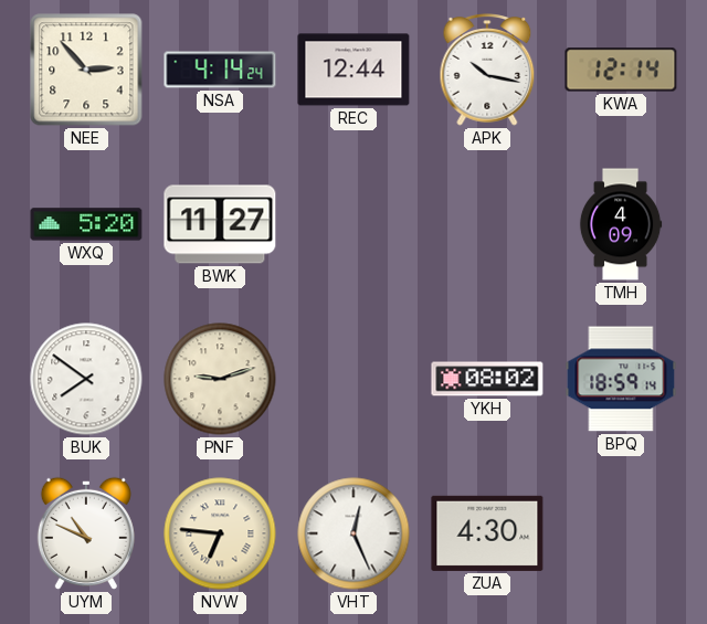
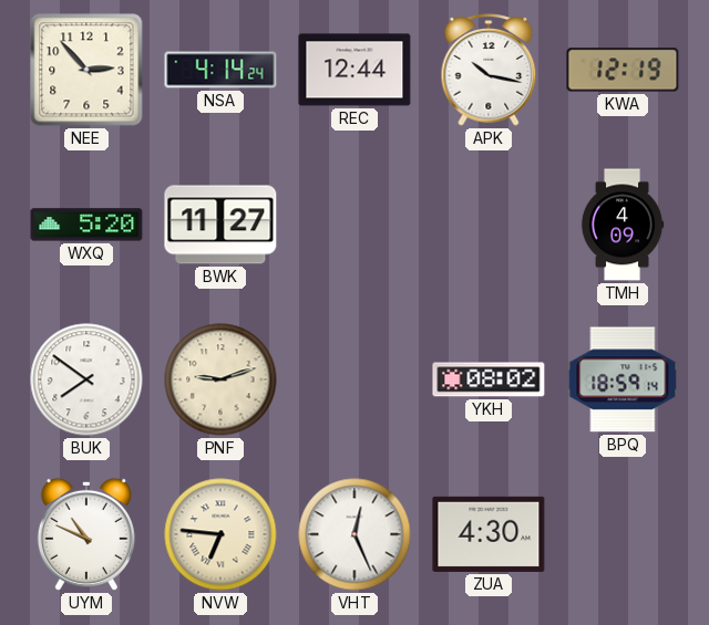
KWA: 12:14 -> 12:19
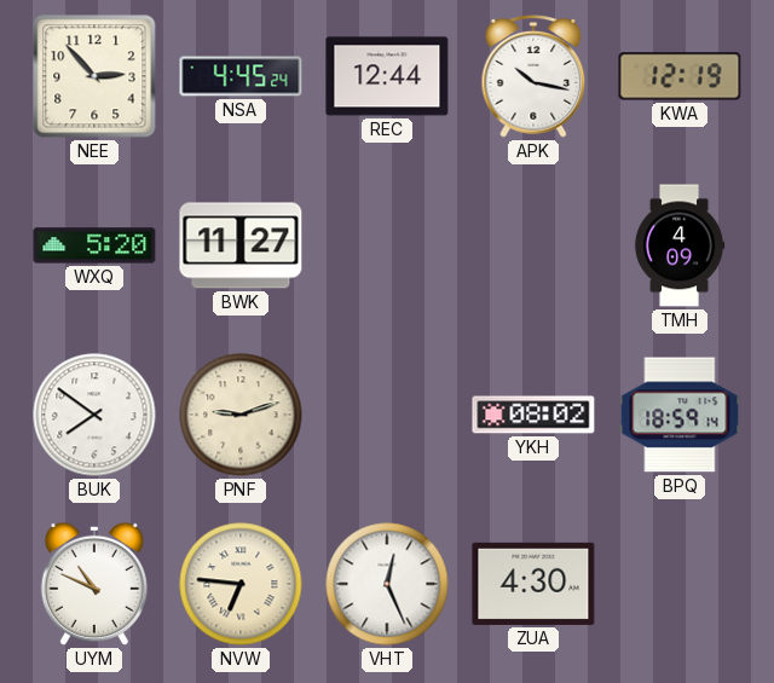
NSA: 4:14 -> 4:45
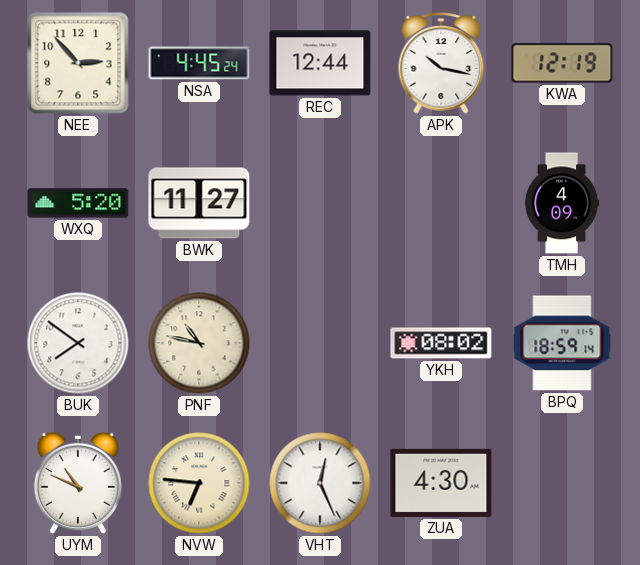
PNF: 9:12 -> 10:47
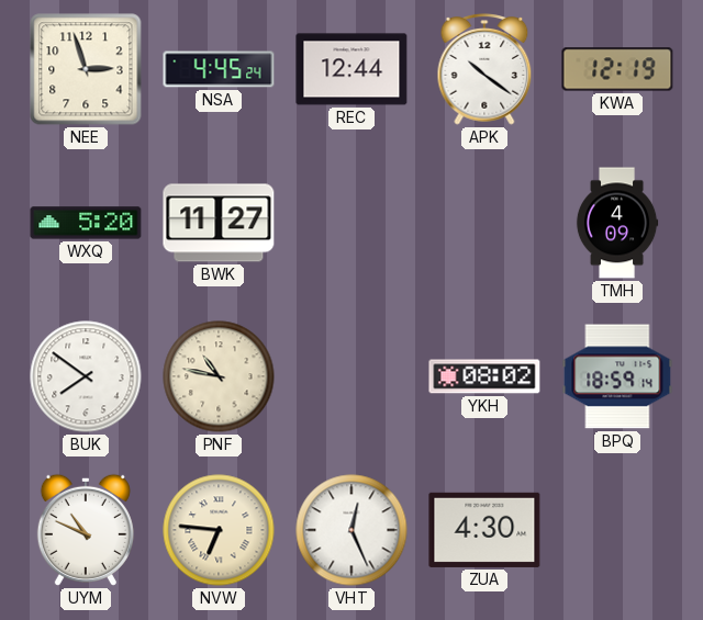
NEE: 2:53 -> 2:57
APK: 10:17 -> 10:21
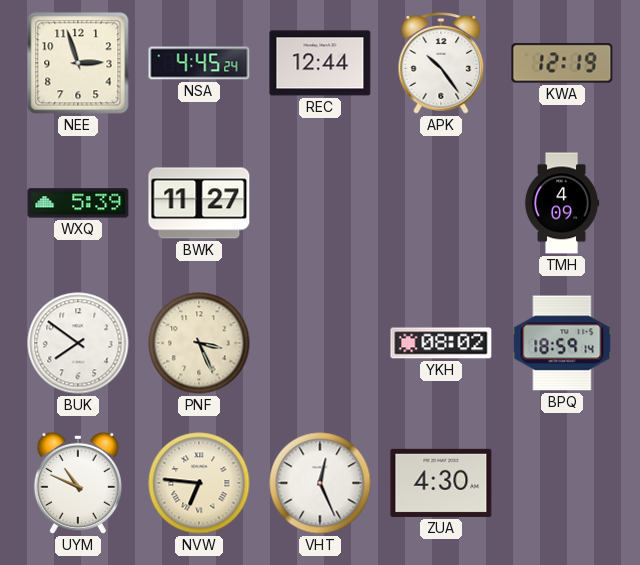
APK: 10:21 -> 10:24
WXQ: 5:20 -> 5:39
PNF: 10:47 -> 3:26
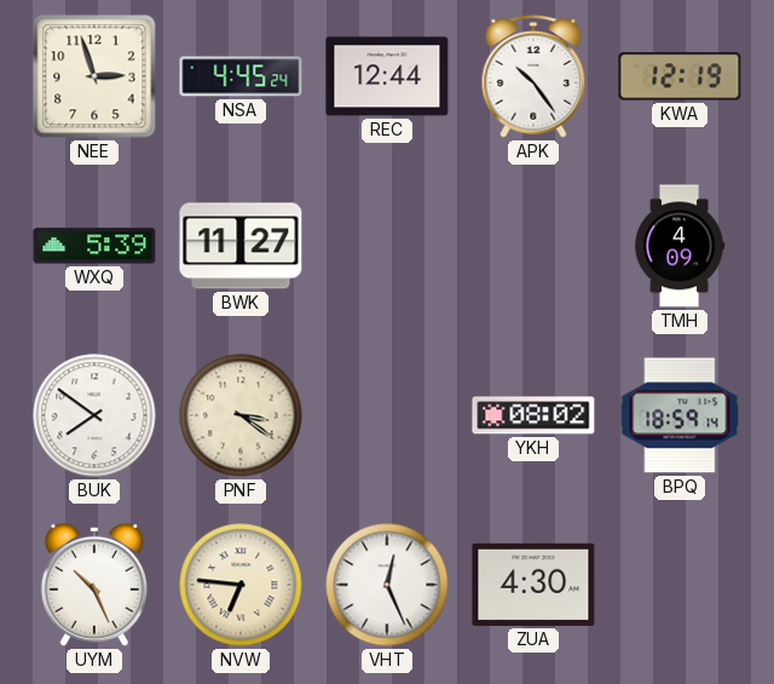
PNF: 3:26 -> 3:21
UYM: 10:49 -> 10:26
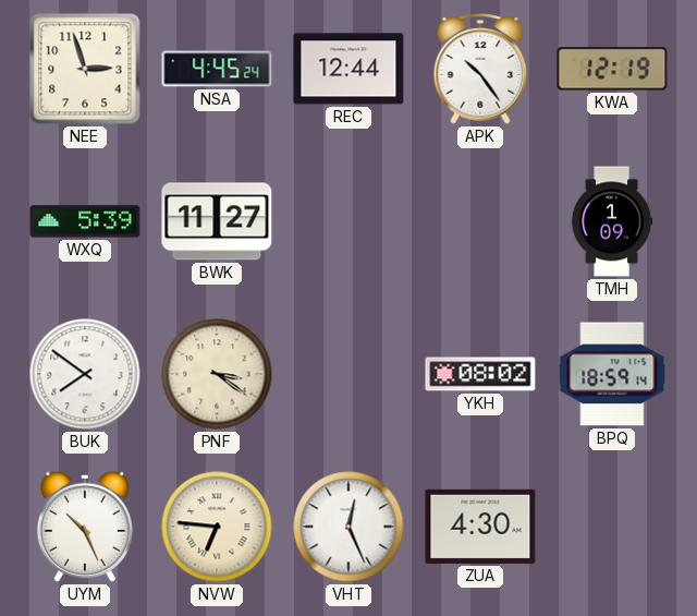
TMH: 4:09 -> 1:09
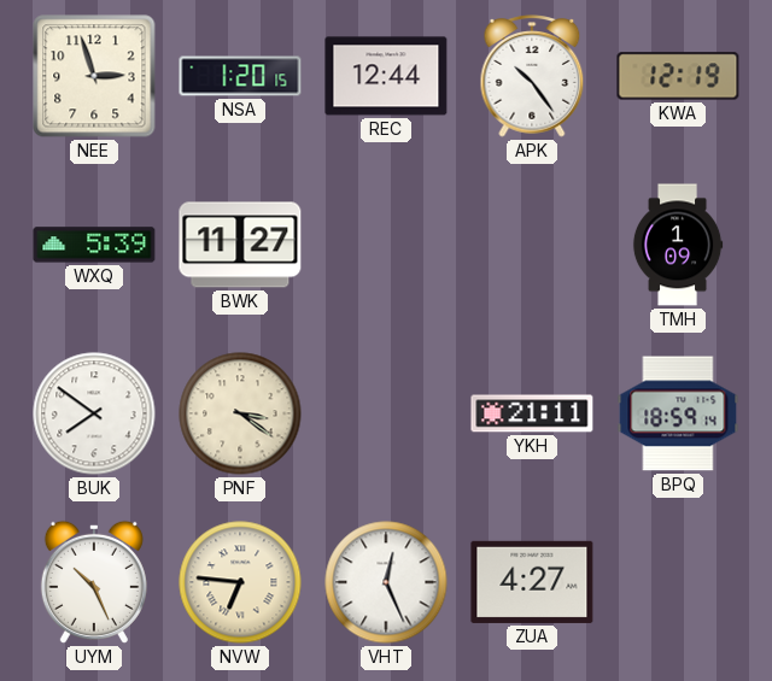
NSA: 4:45 -> 1:20
YKH: 08:02 -> 21:11
ZUA: 4:30 -> 4:27
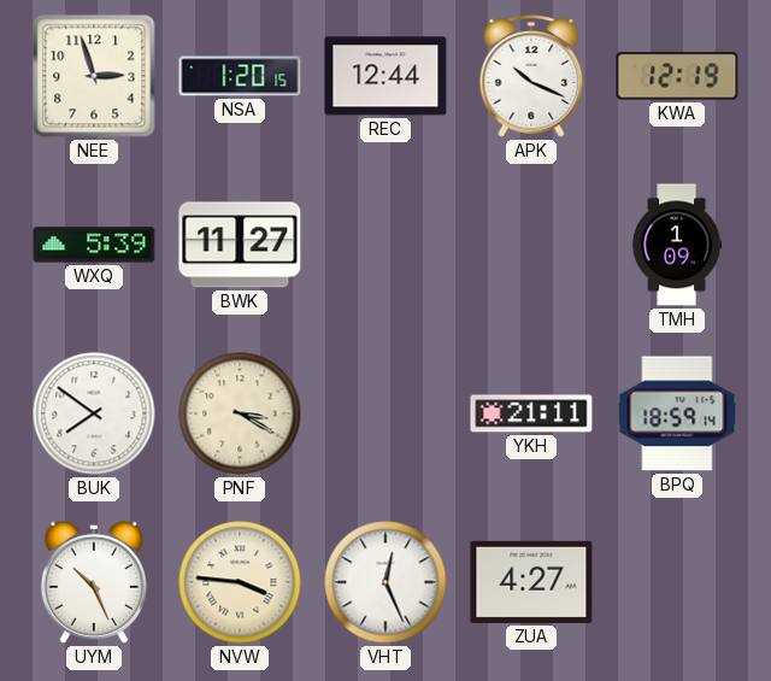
APK: 10:24 -> 10:19
PNF: 3:21 -> 3:20
NVW: 6:46 -> 3:46
